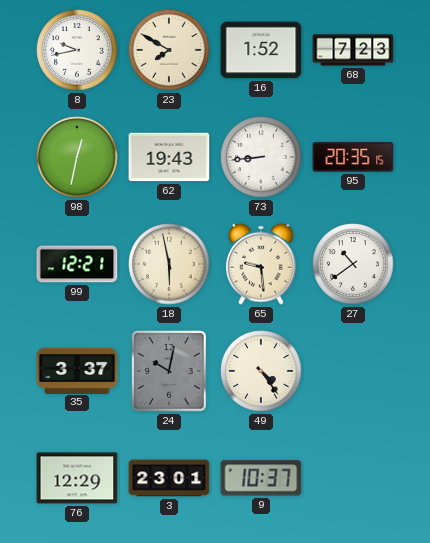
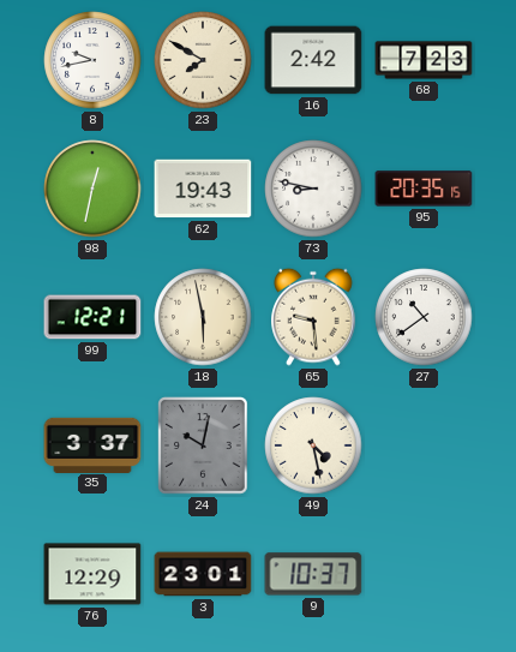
16: 1:52 -> 2:42
73: 8:44 -> 8:47
49: 4:24 -> 4:28
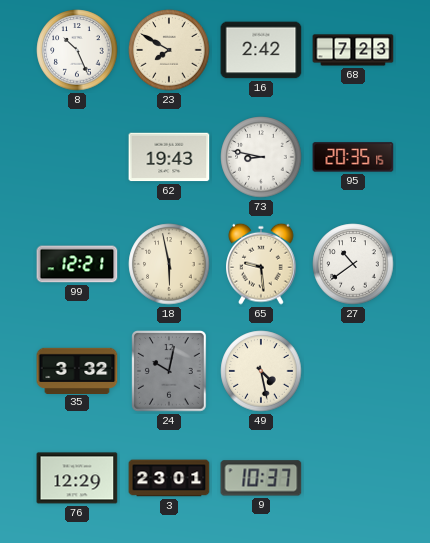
8: 9:43 -> 10:26
98: 12:32 -> none
35: 3:37 -> 3:32
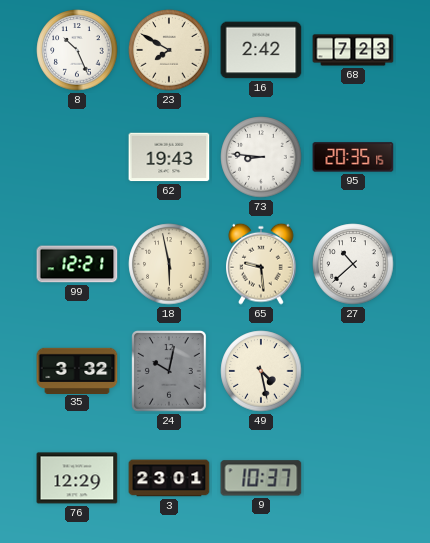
73: 8:47 -> 8:46
27: 10:39 -> 10:38
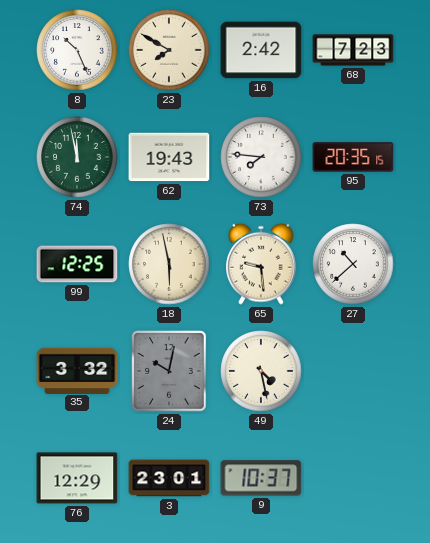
74: none -> 11:58
73: 8:46 -> 7:46
99: 12:21 -> 12:25
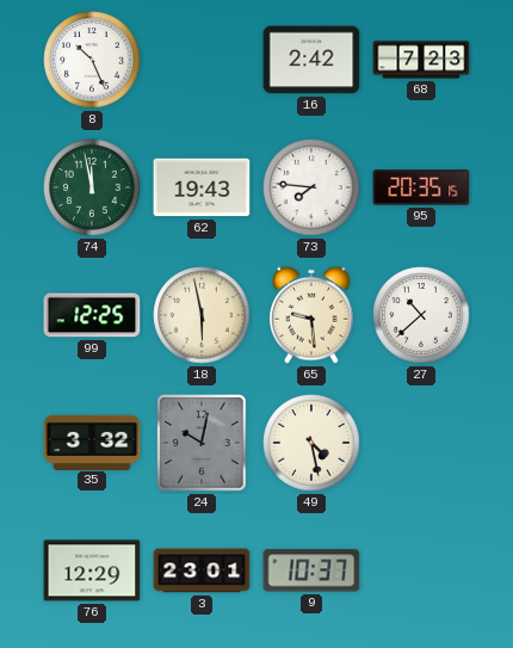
23: 7:50 -> none
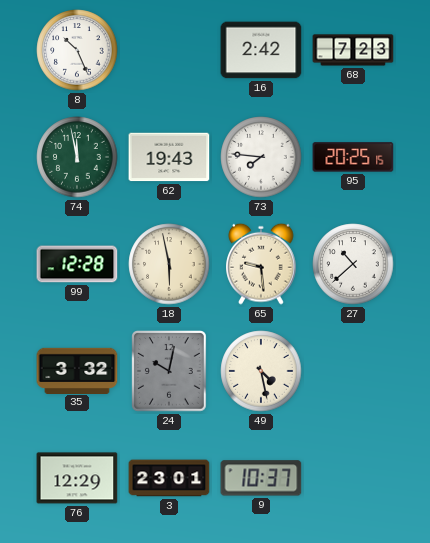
95: 20:35 -> 20:25
99: 12:25 -> 12:28
